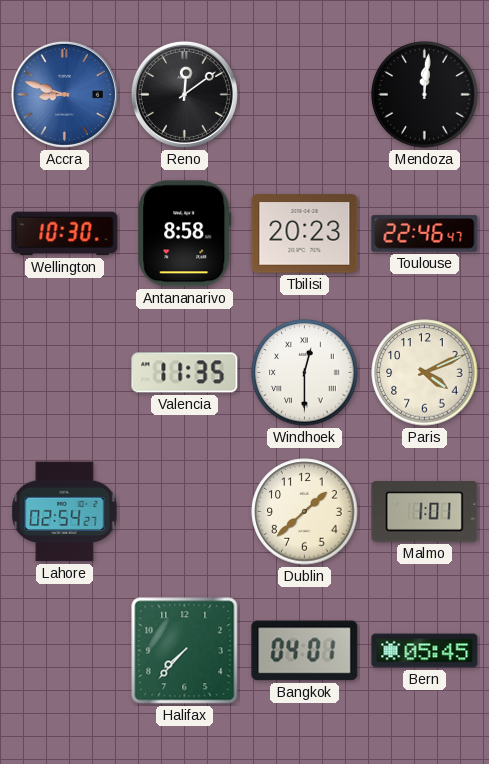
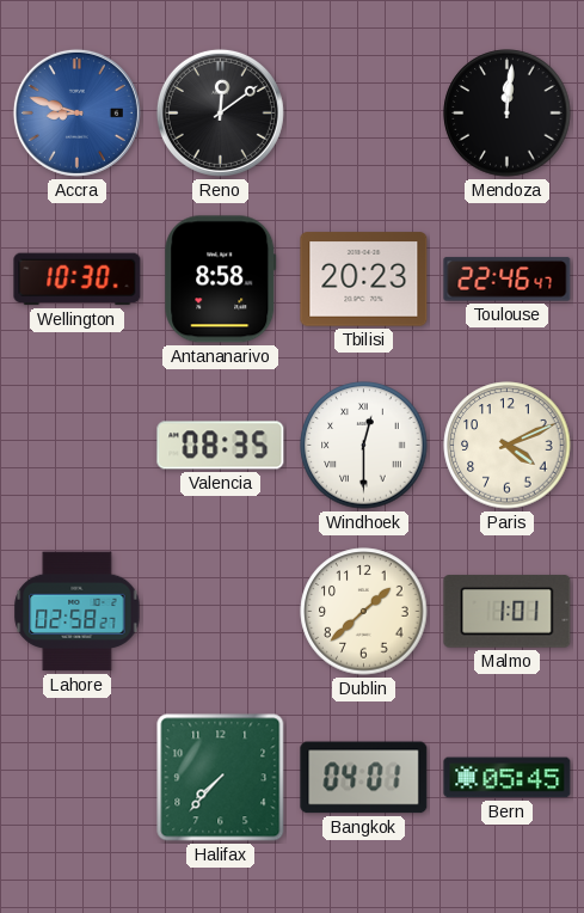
Valencia: 11:35 -> 08:35
Lahore: 02:54 -> 02:58
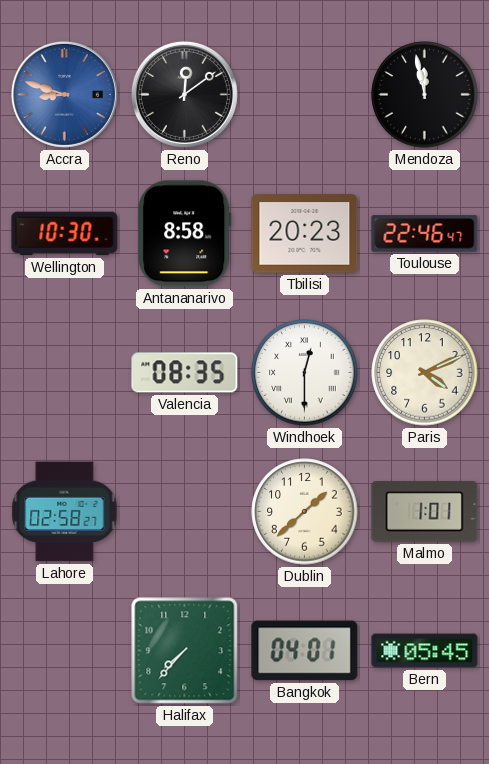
Mendoza: 12:01 -> 11:58
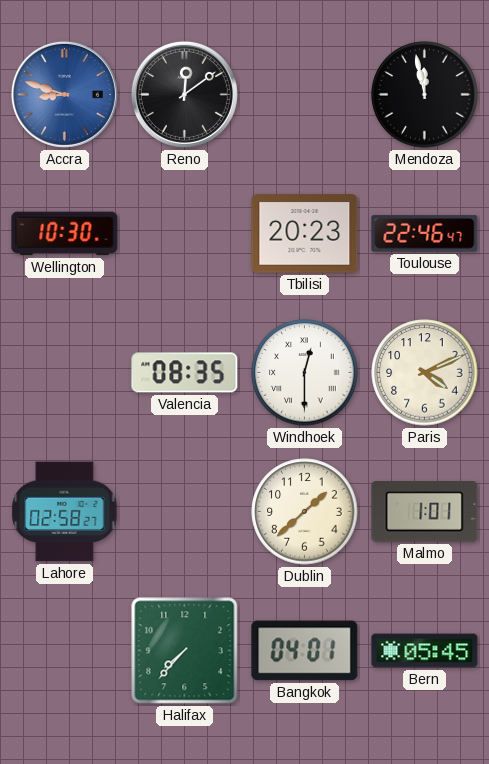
Antananarivo: 8:58 -> none
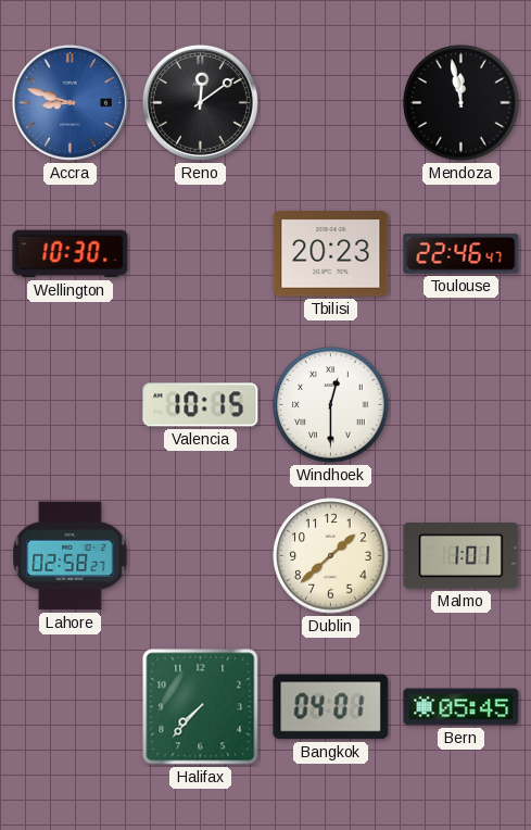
Valencia: 08:35 -> 10:15
Paris: 4:11 -> none
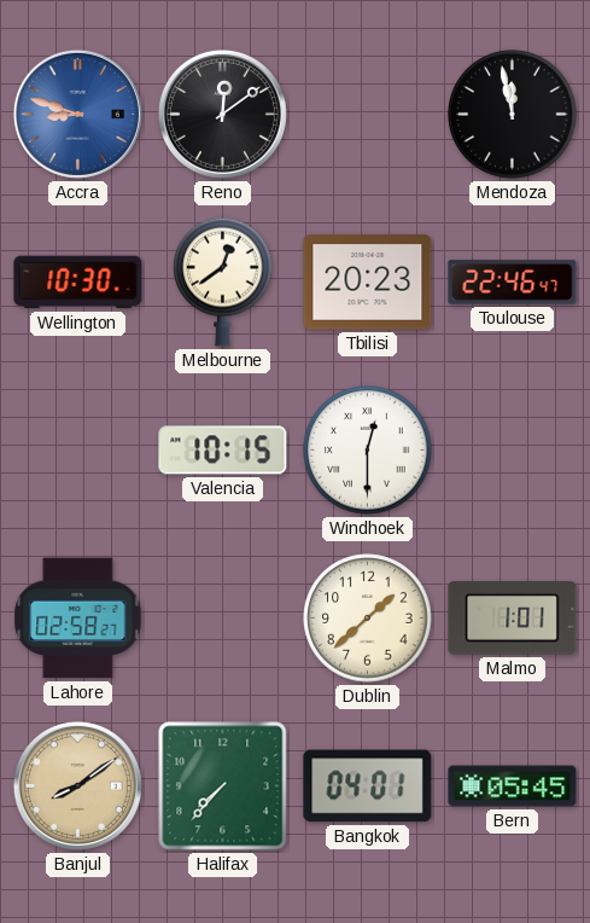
Melbourne: none -> 12:39
Banjul: none -> 8:09
